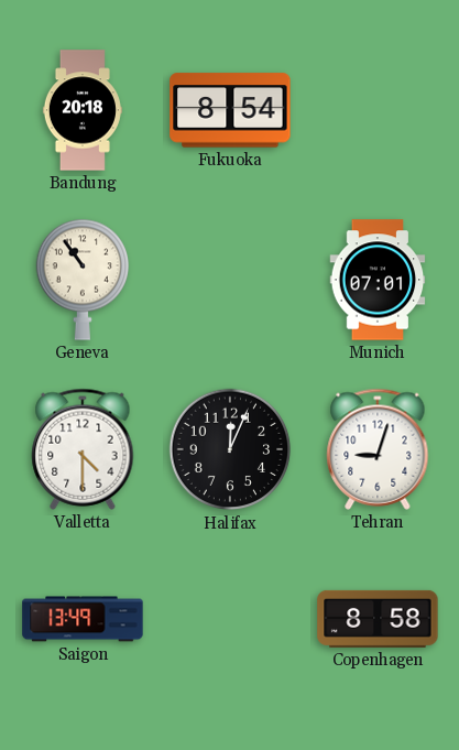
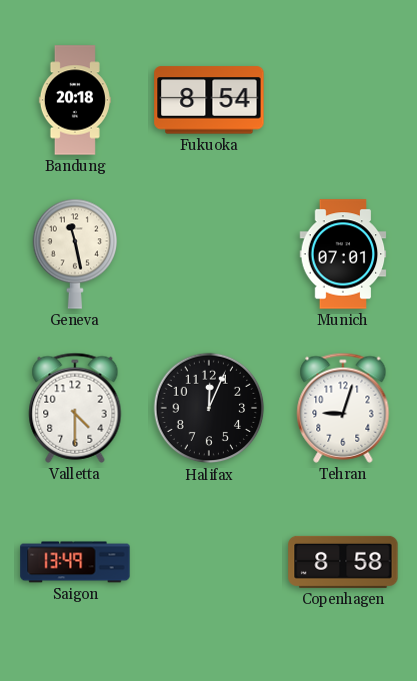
Geneva: 10:54 -> 11:28
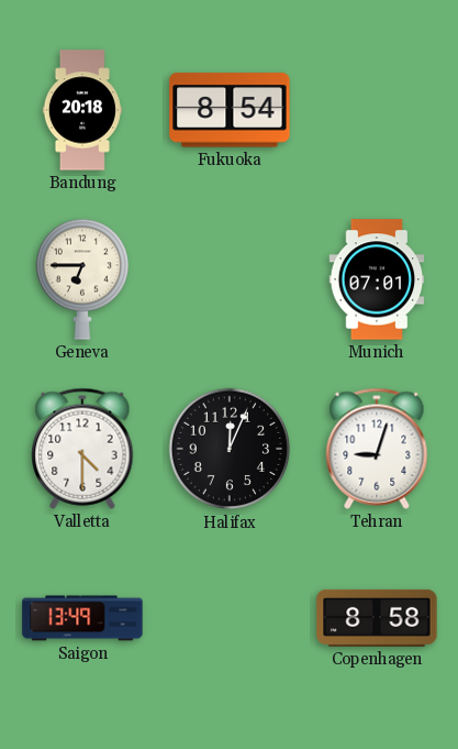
Geneva: 11:28 -> 6:45
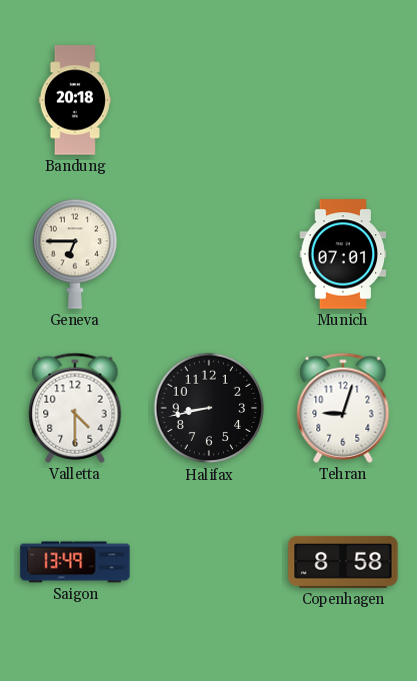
Fukuoka: 8:54 -> none
Halifax: 12:04 -> 8:43
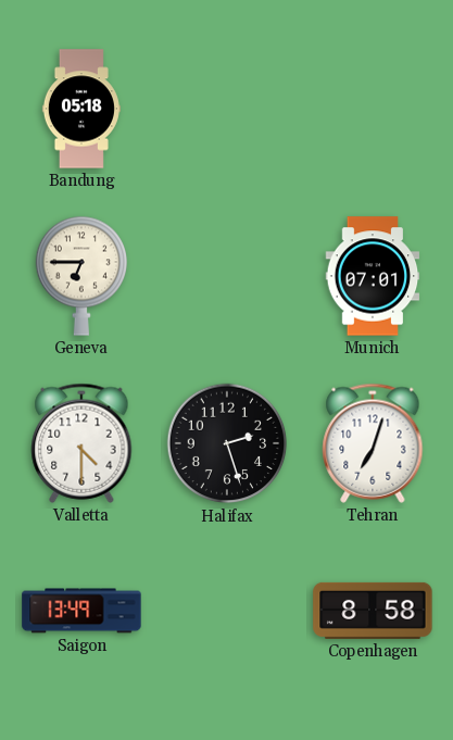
Bandung: 20:18 -> 05:18
Halifax: 8:43 -> 2:27
Tehran: 9:03 -> 7:03
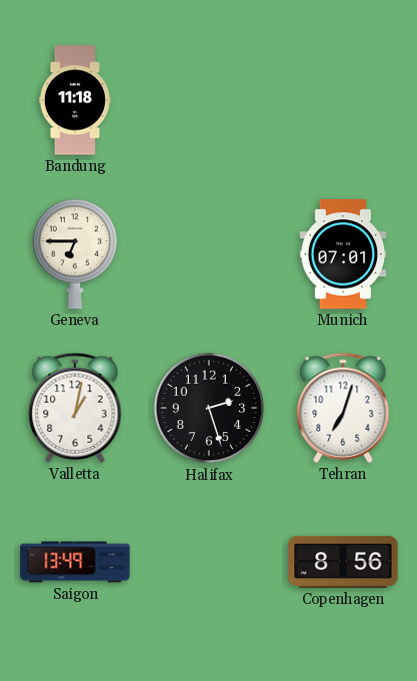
Bandung: 05:18 -> 11:18
Valletta: 4:30 -> 1:02
Copenhagen: 8:58 -> 8:56
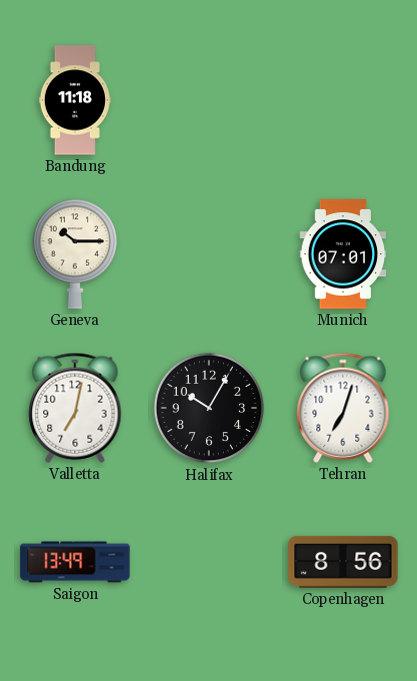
Geneva: 6:45 -> 10:15
Valletta: 1:02 -> 7:02
Halifax: 2:27 -> 10:05
